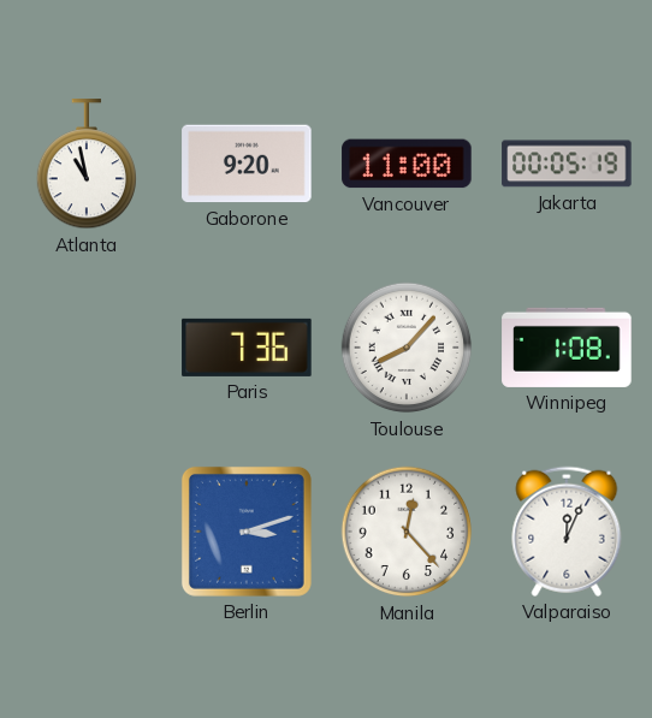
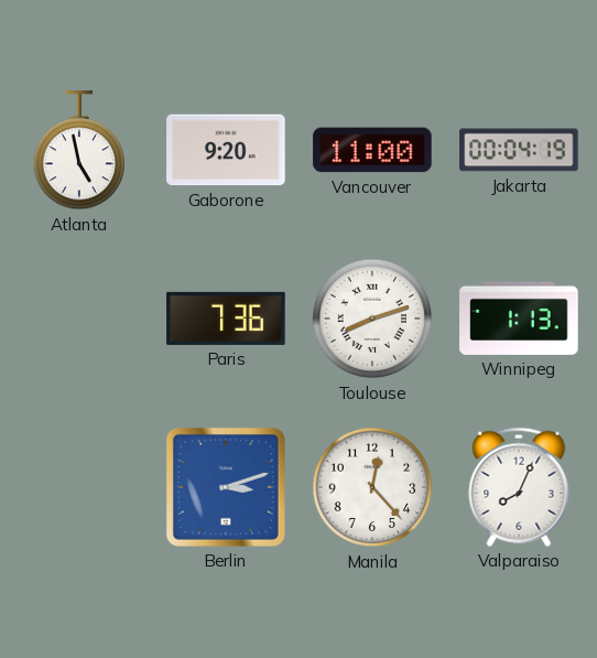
Atlanta: 10:58 -> 4:58
Jakarta: 00:05 -> 00:04
Toulouse: 8:07 -> 8:12
Winnipeg: 1:08 -> 1:13
Valparaiso: 12:04 -> 8:04
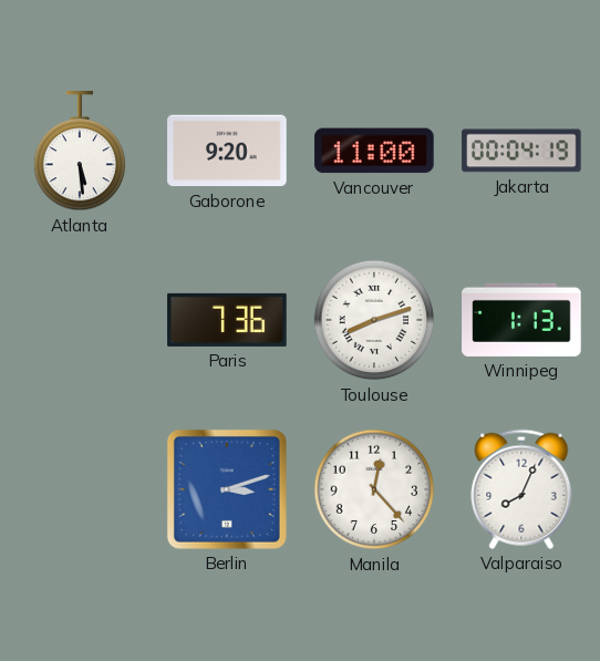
Atlanta: 4:58 -> 5:29
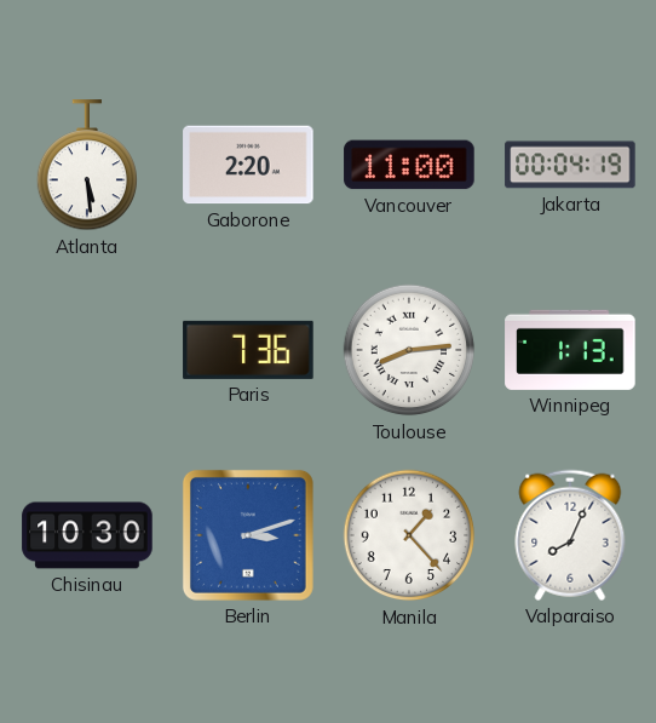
Gaborone: 9:20 -> 2:20
Toulouse: 8:12 -> 8:14
Chisinau: none -> 10:30
Manila: 12:23 -> 1:23
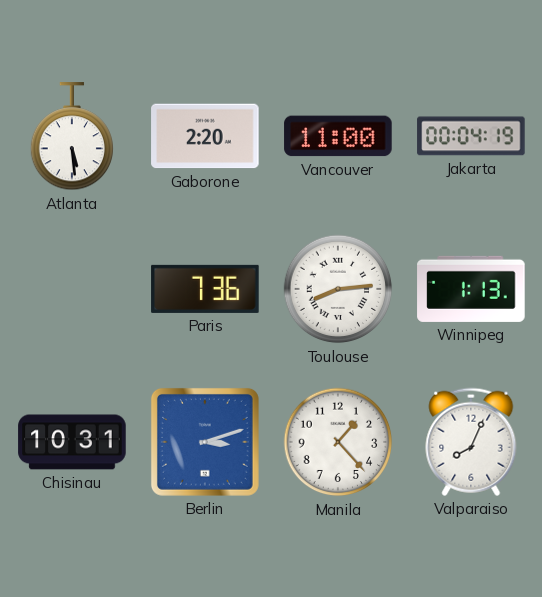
Chisinau: 10:30 -> 10:31
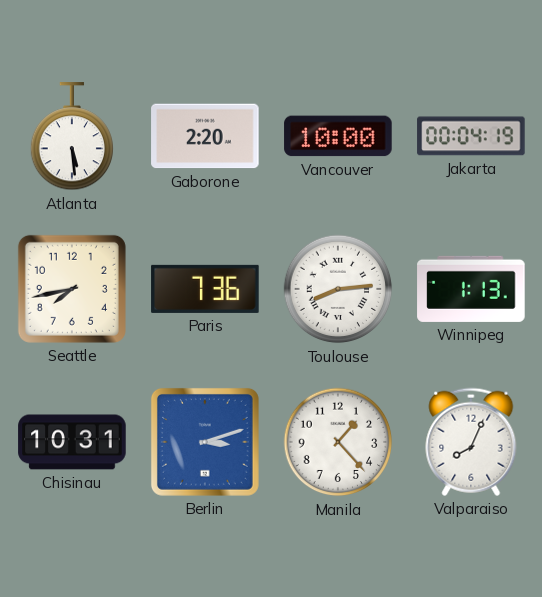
Vancouver: 11:00 -> 10:00
Seattle: none -> 7:43
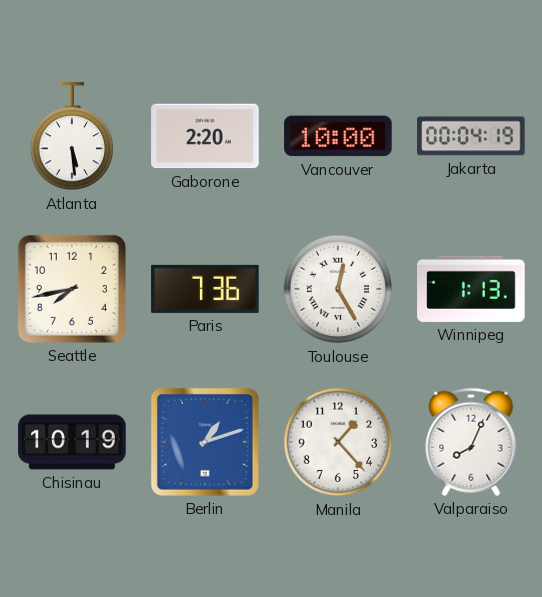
Toulouse: 8:14 -> 12:25
Chisinau: 10:31 -> 10:19
Berlin: 3:12 -> 1:12
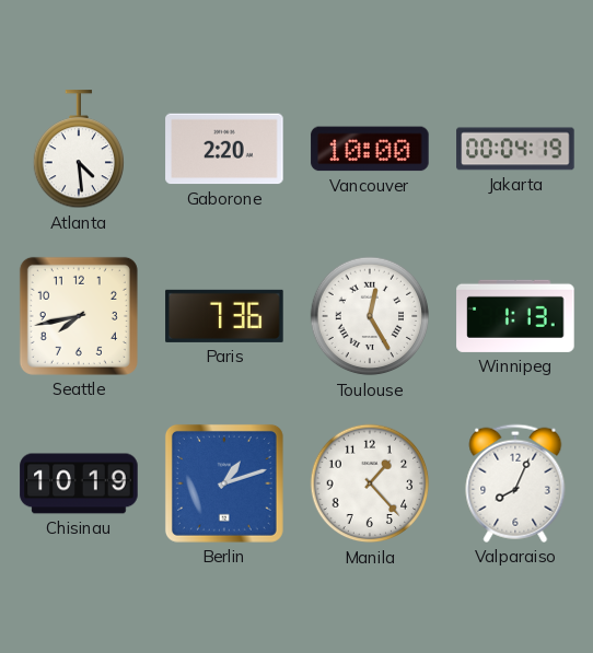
Atlanta: 5:29 -> 4:29
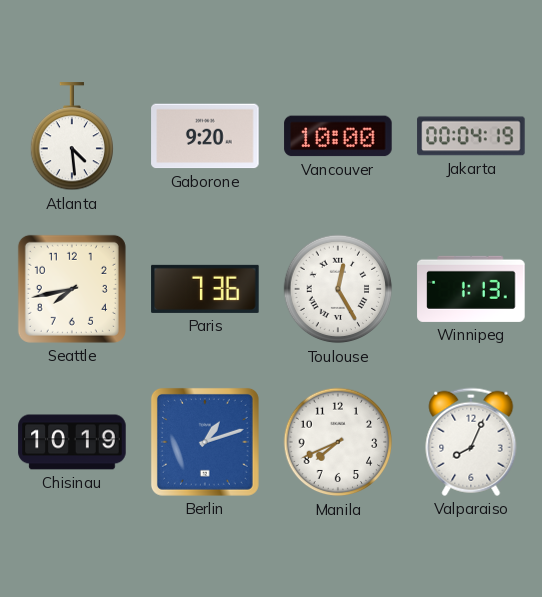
Gaborone: 2:20 -> 9:20
Manila: 1:23 -> 7:41
